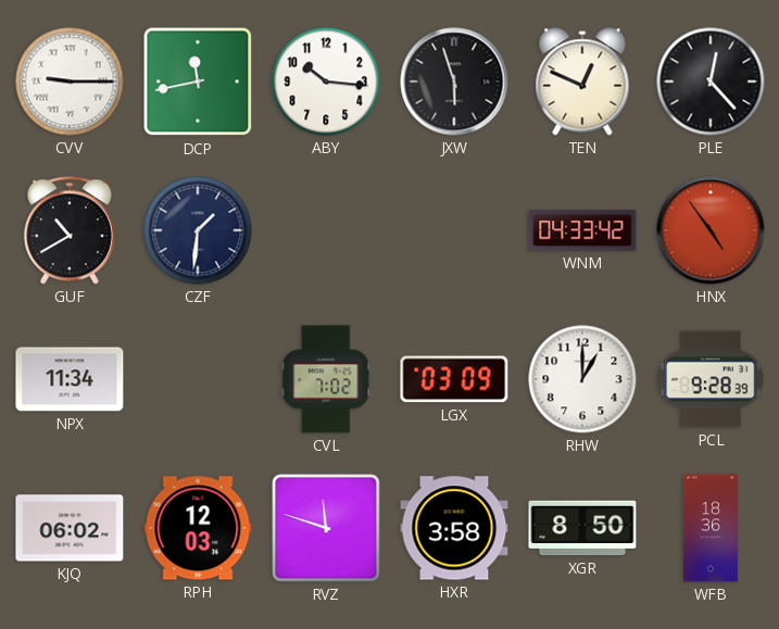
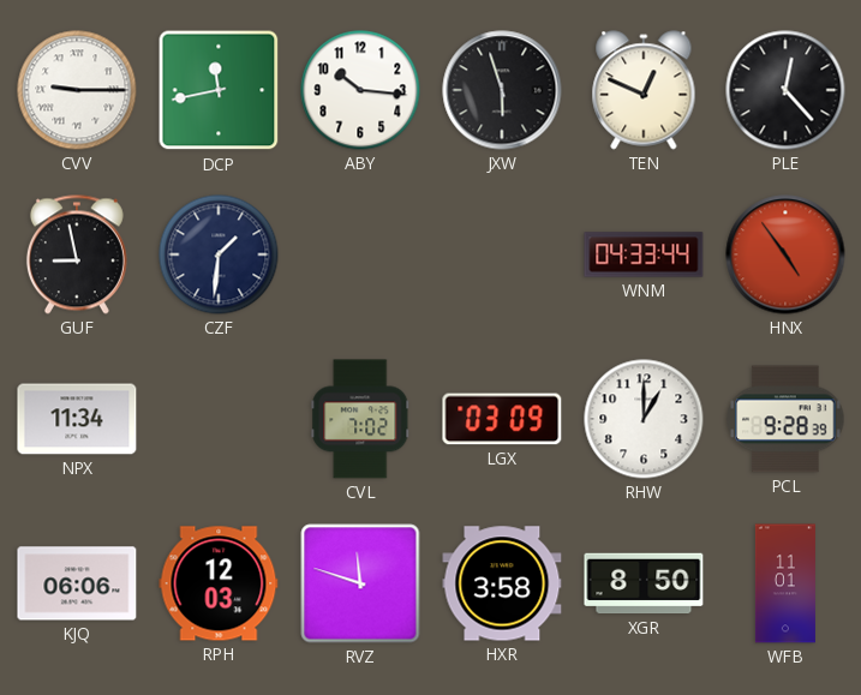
GUF: 10:40 -> 8:58
WNM: 04:33:42 -> 04:33:44
KJQ: 06:02 -> 06:06
WFB: 18:36 -> 11:01
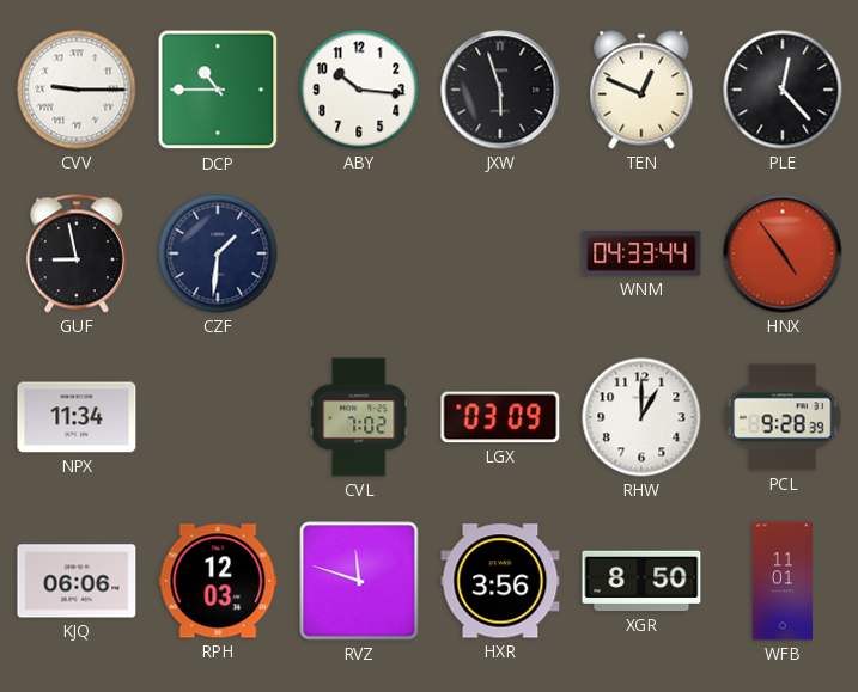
DCP: 11:43 -> 10:45
HXR: 3:58 -> 3:56
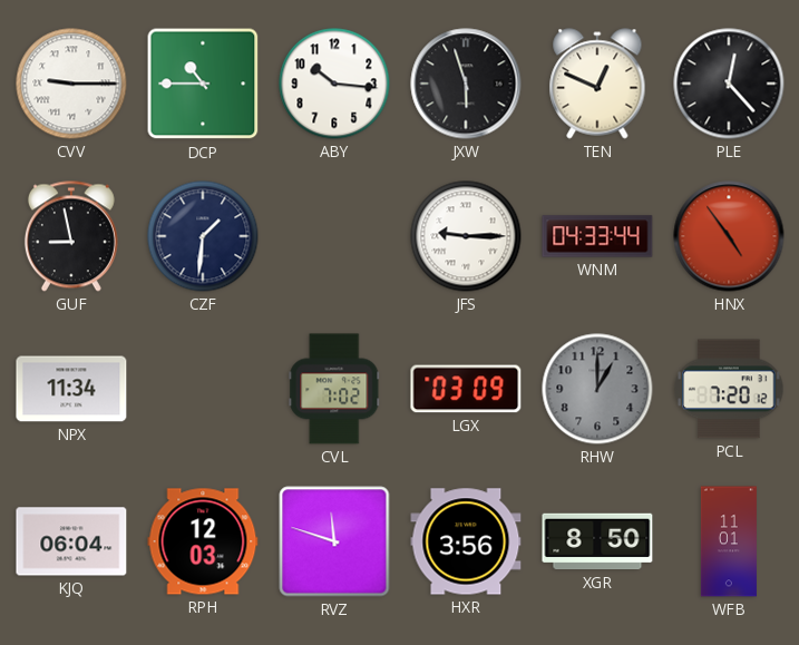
JFS: none -> 9:15
RHW dial: white -> grey
PCL: 9:28 -> 7:20
KJQ: 06:06 -> 06:04
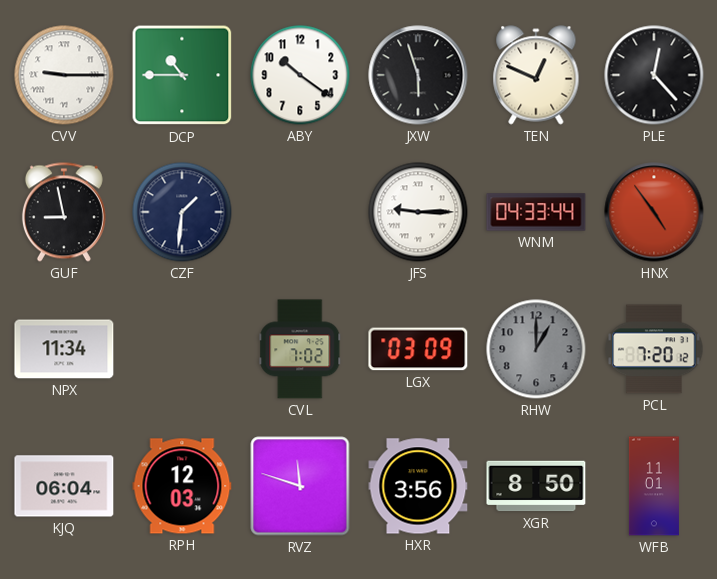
ABY: 10:16 -> 10:21
